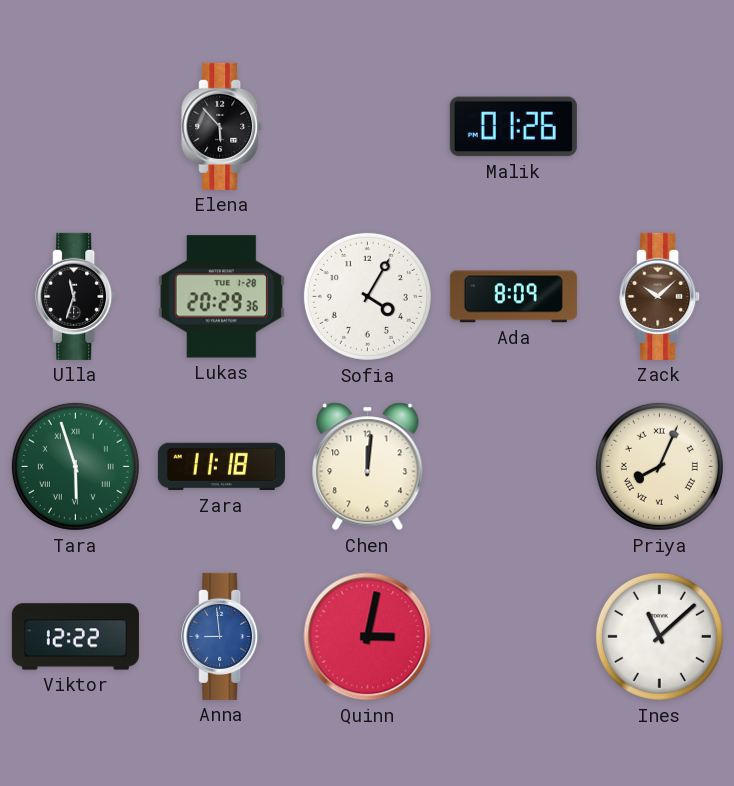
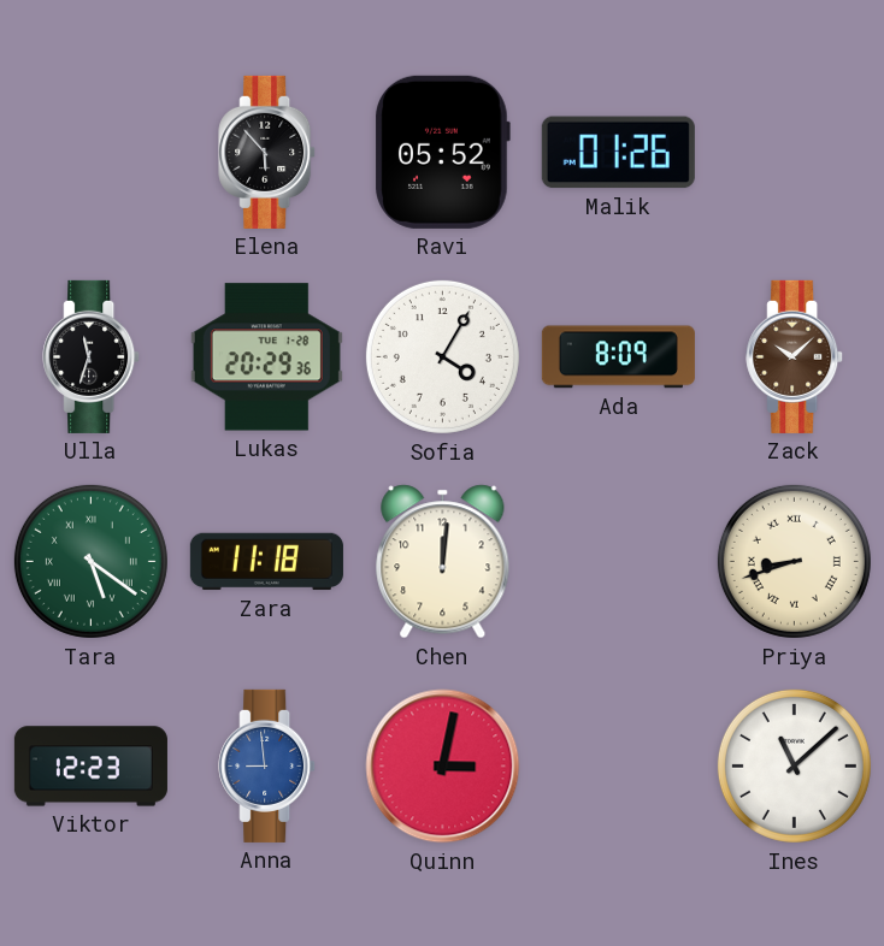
Ravi: none -> 05:52
Tara: 5:57 -> 5:21
Priya: 8:04 -> 8:42
Viktor: 12:22 -> 12:23
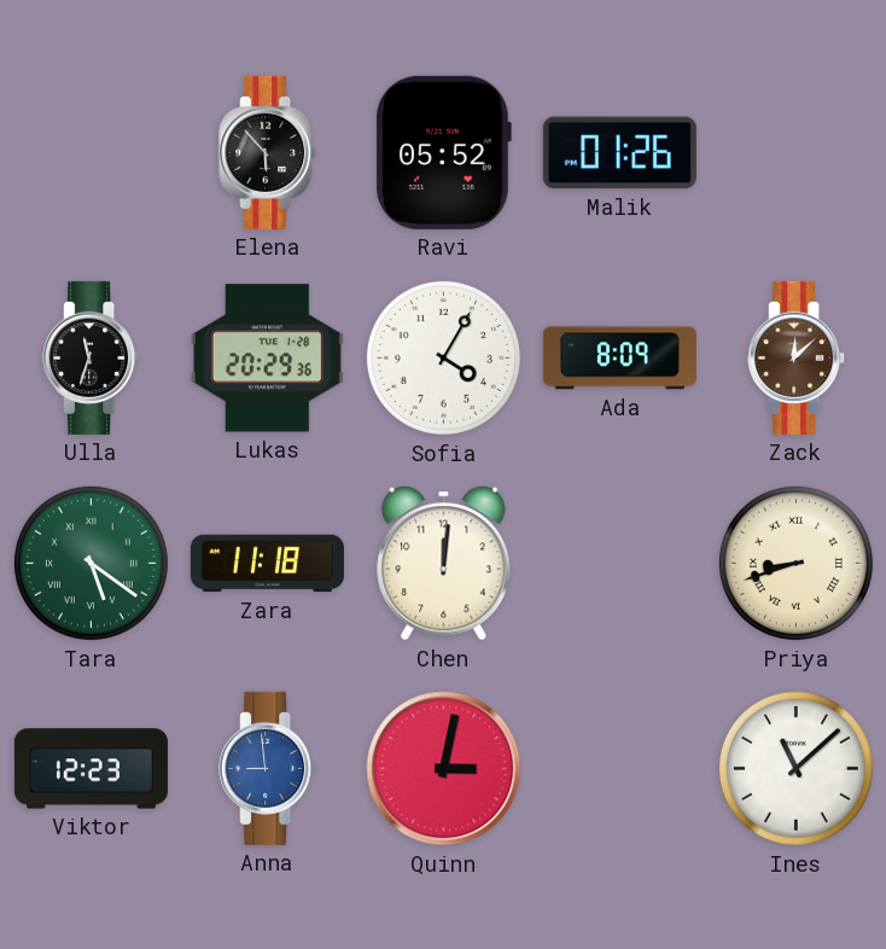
Zack: 10:08 -> 12:08
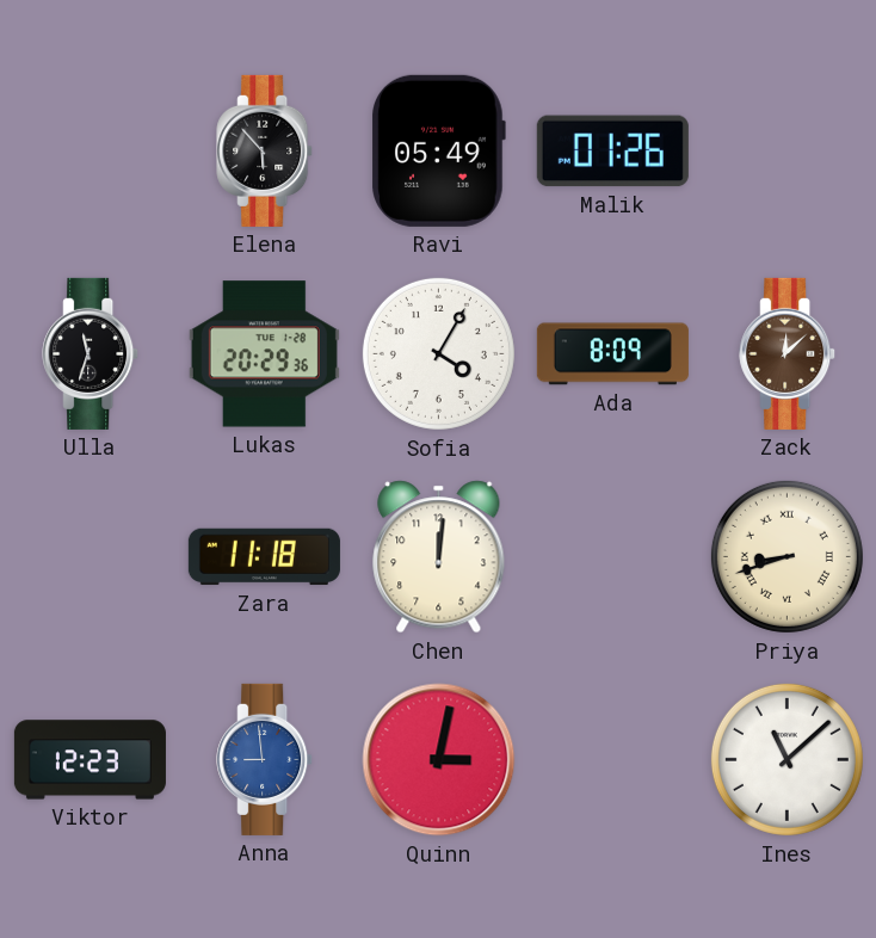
Ravi: 05:52 -> 05:49
Tara: 5:21 -> none
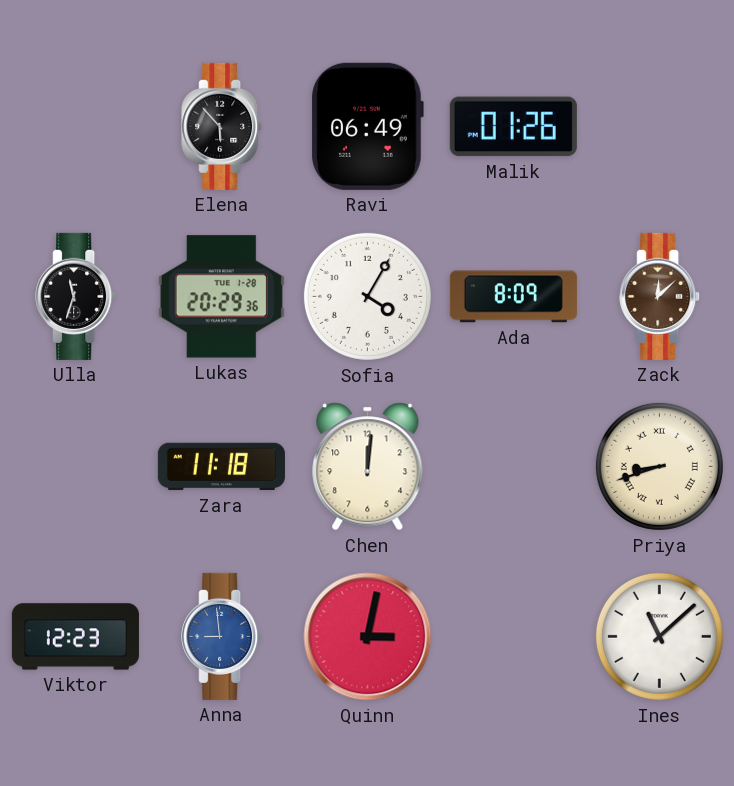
Ravi: 05:49 -> 06:49
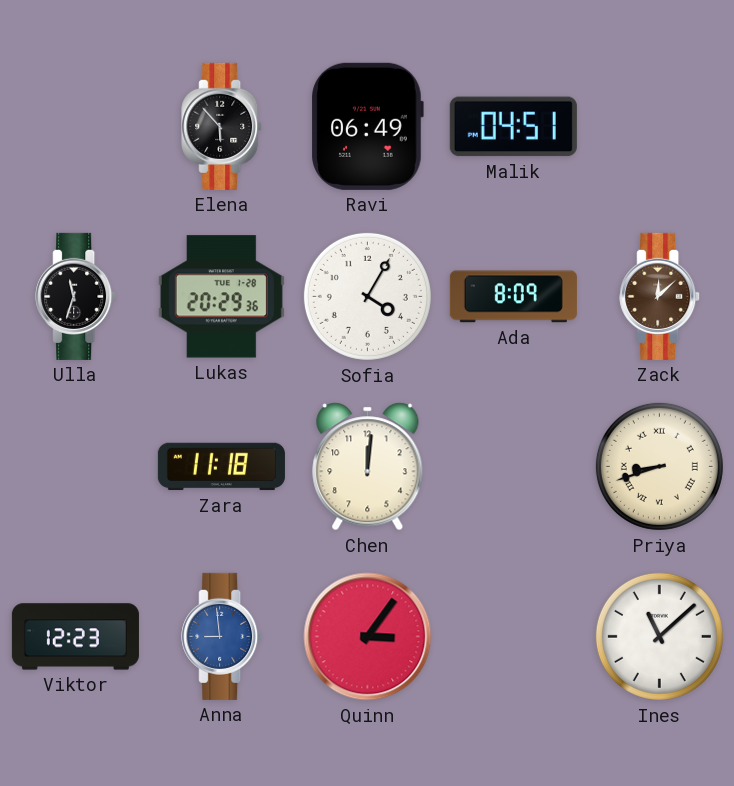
Malik: 01:26 -> 04:51
Quinn: 3:02 -> 3:06
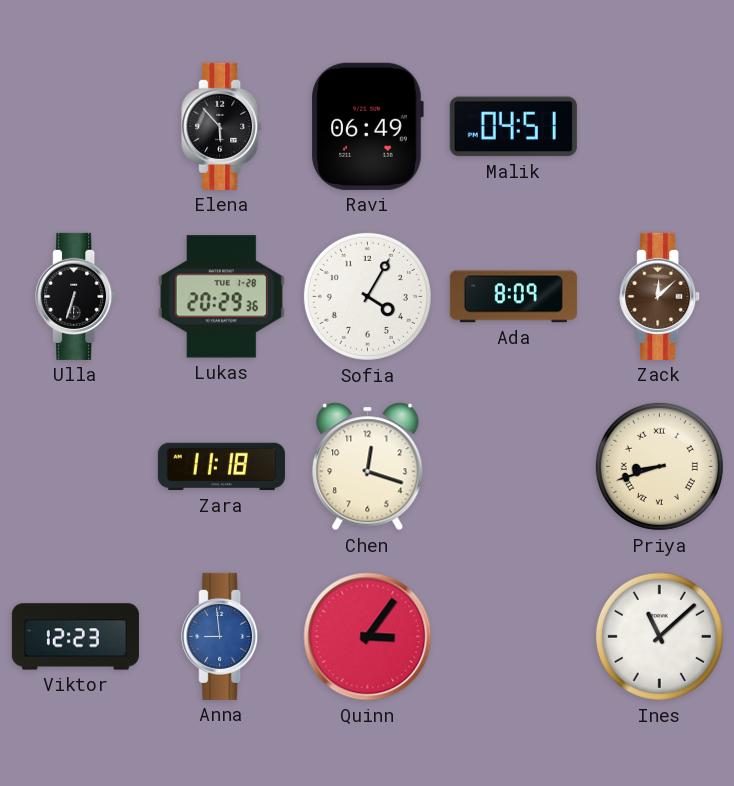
Ulla: 11:33 -> 6:33
Chen: 12:01 -> 12:18
